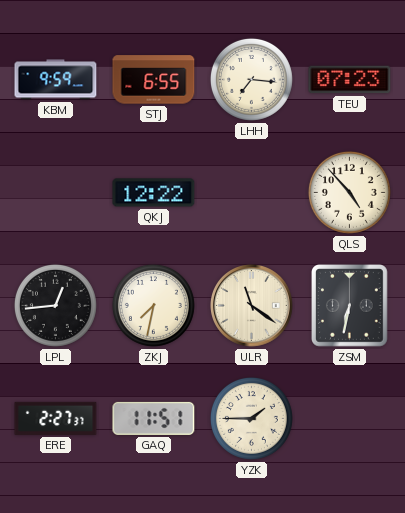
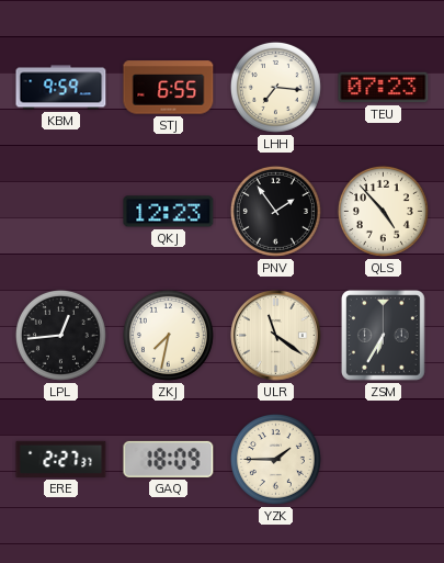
QKJ: 12:22 -> 12:23
PNV: none -> 1:54
ZSM: 6:32 -> 6:35
GAQ: 11:51 -> 18:09
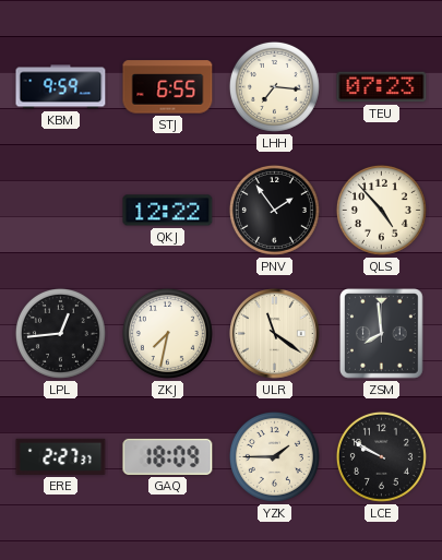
QKJ: 12:23 -> 12:22
ZSM: 6:35 -> 7:59
LCE: none -> 9:50
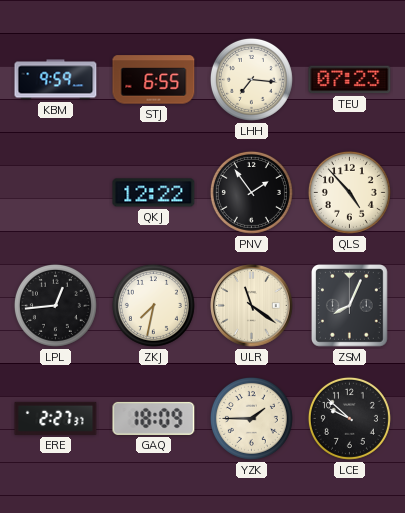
ZSM: 7:59 -> 8:04
LCE: 9:50 -> 9:52
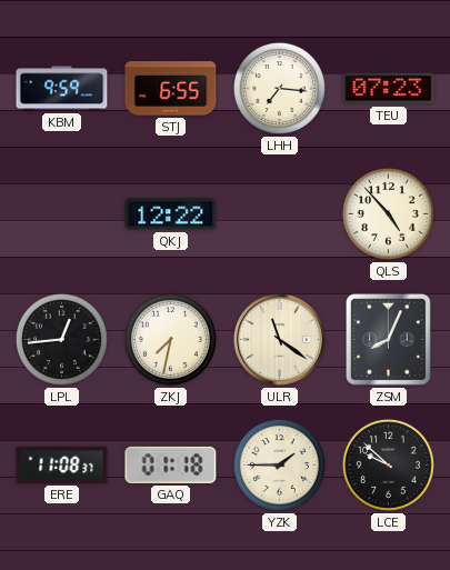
PNV: 1:54 -> none
ERE: 2:27 -> 11:08
GAQ: 18:09 -> 01:18
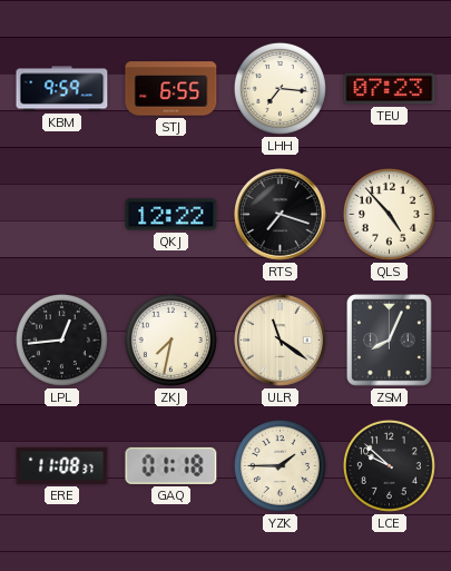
RTS: none -> 7:18
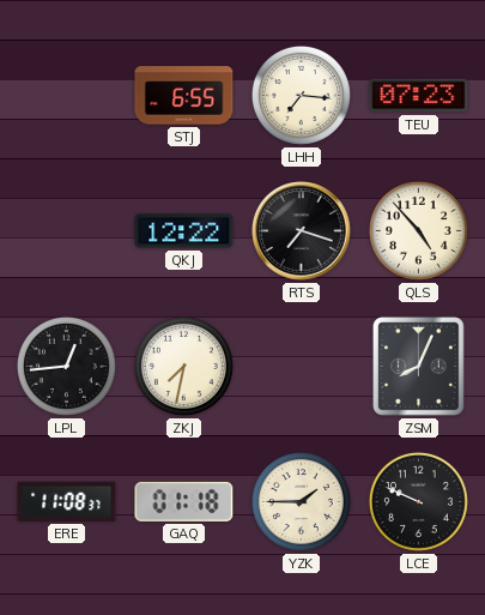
KBM: 9:59 -> none
ULR: 11:21 -> none
LCE: 9:52 -> 9:49
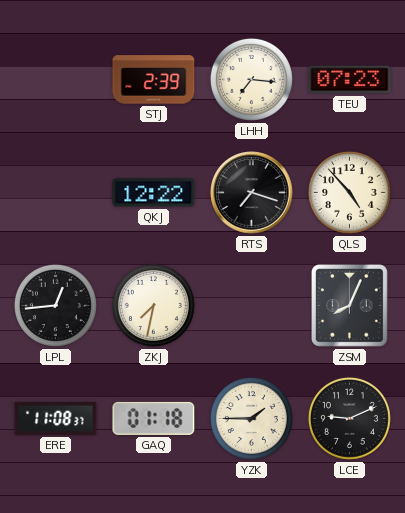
STJ: 6:55 -> 2:39
LCE: 9:49 -> 9:11
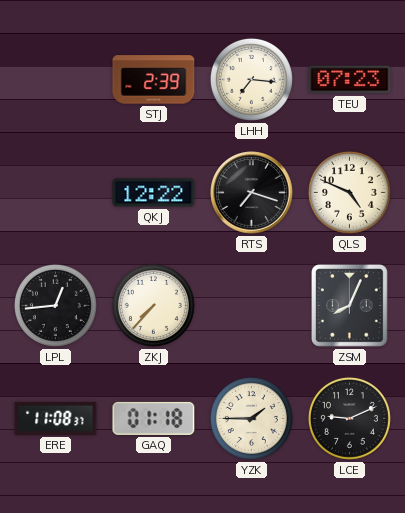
QLS: 4:53 -> 4:49
ZKJ: 7:32 -> 7:37
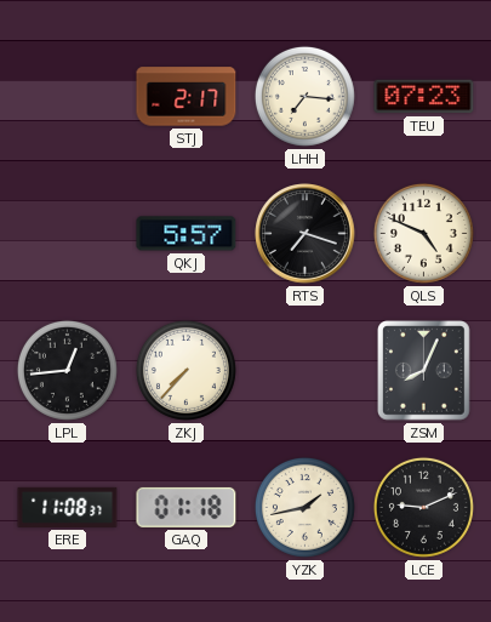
STJ: 2:39 -> 2:17
QKJ: 12:22 -> 5:57
YZK: 1:45 -> 1:43
